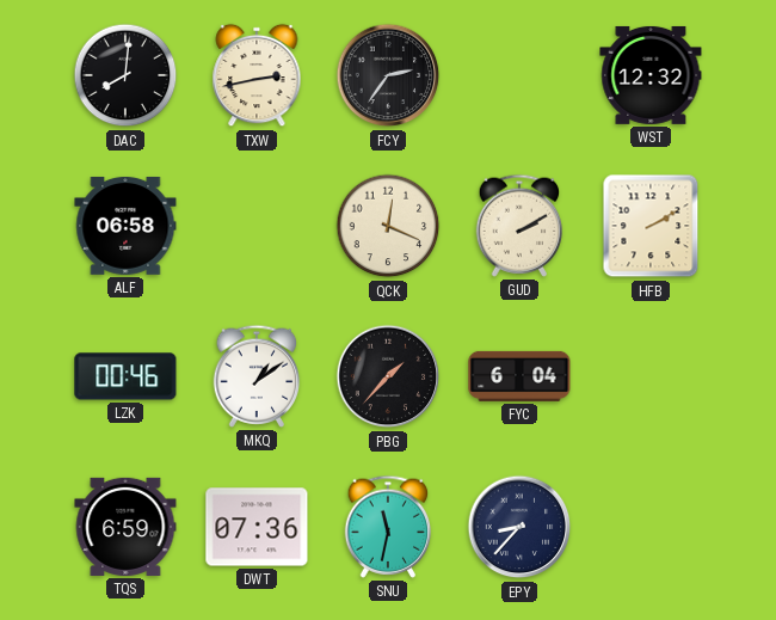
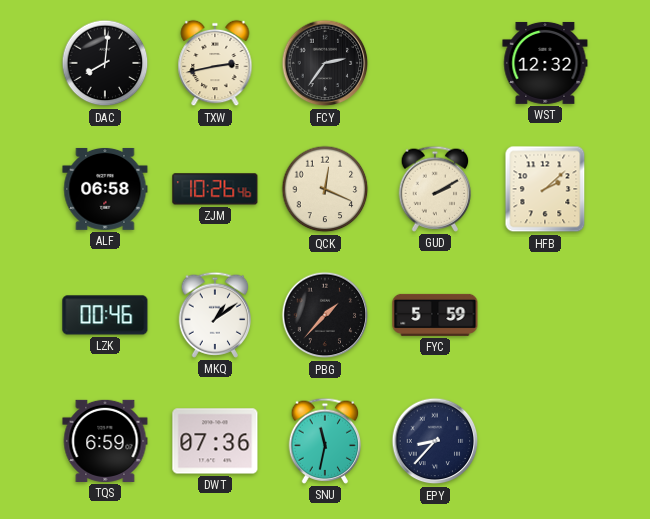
ZJM: none -> 10:26
HFB: 2:10 -> 2:08
FYC: 6:04 -> 5:59
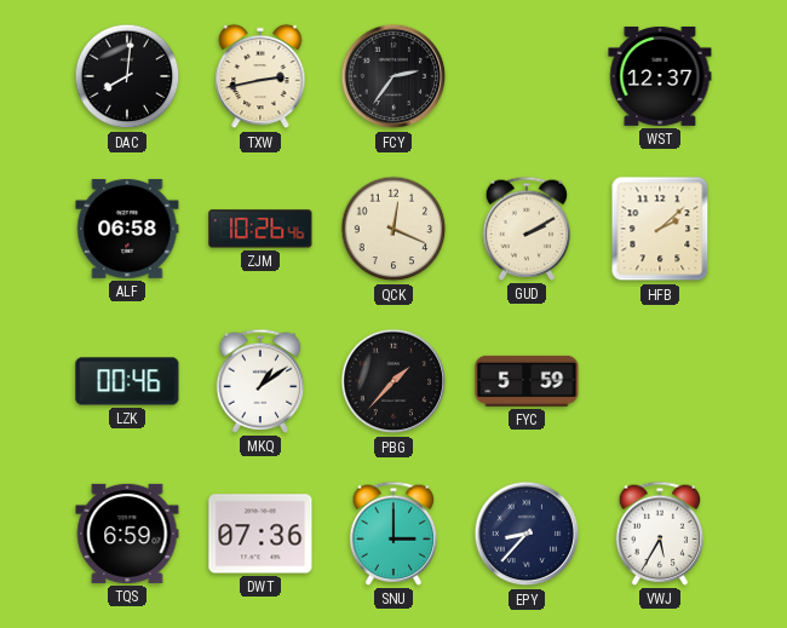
WST: 12:32 -> 12:37
SNU: 11:32 -> 3:00
VWJ: none -> 5:35
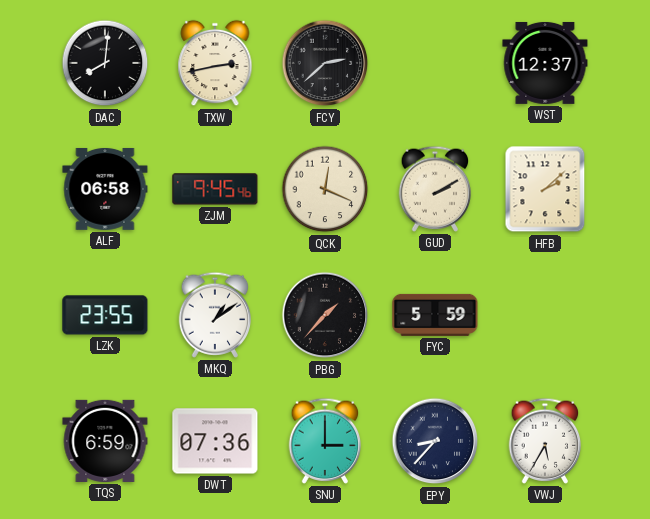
FCY: 2:36 -> 2:38
ZJM: 10:26 -> 9:45
LZK: 00:46 -> 23:55
